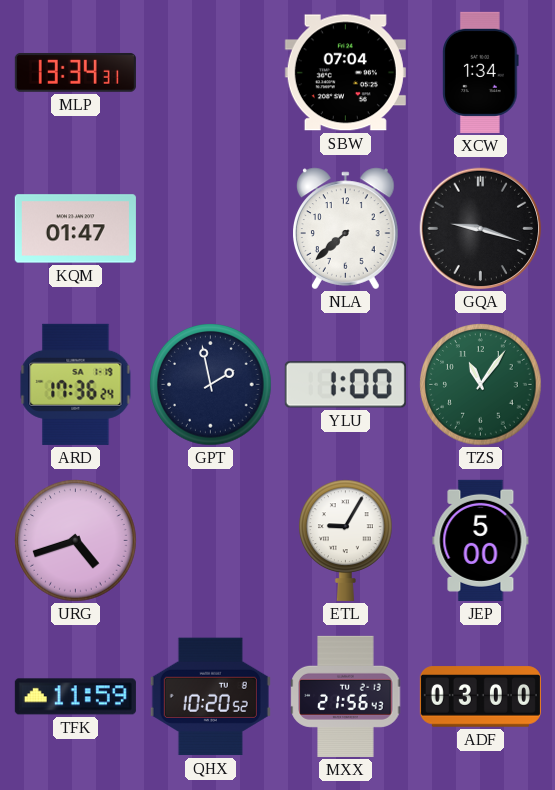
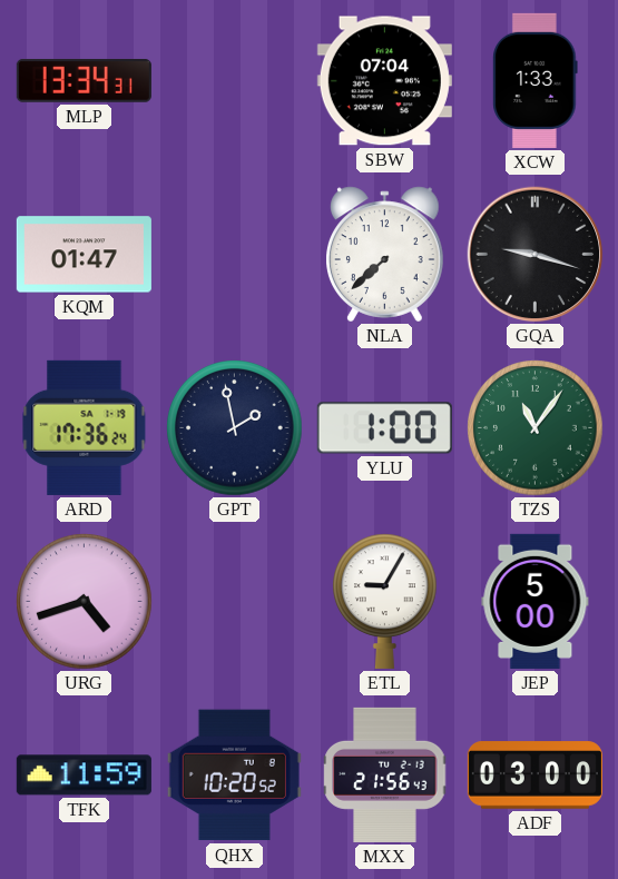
XCW: 1:34 -> 1:33
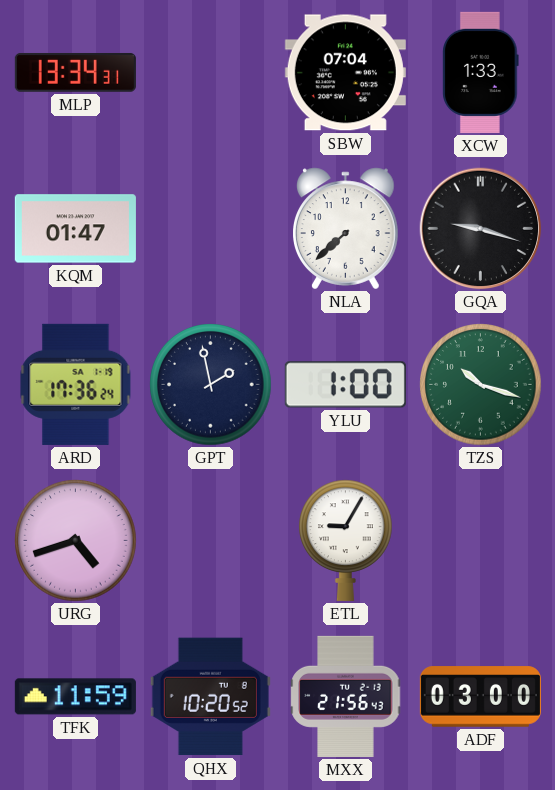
TZS: 11:06 -> 10:18
JEP: 5:00 -> none
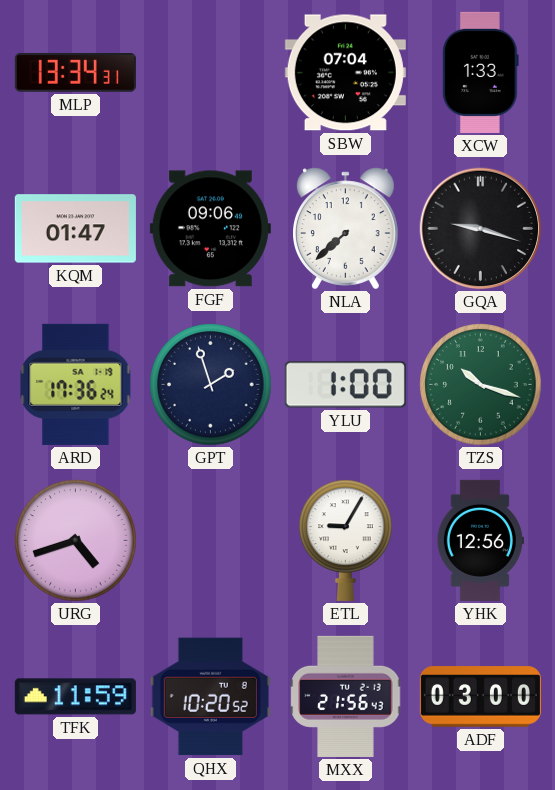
FGF: none -> 09:06
GPT: 1:58 -> 1:57
YHK: none -> 12:56
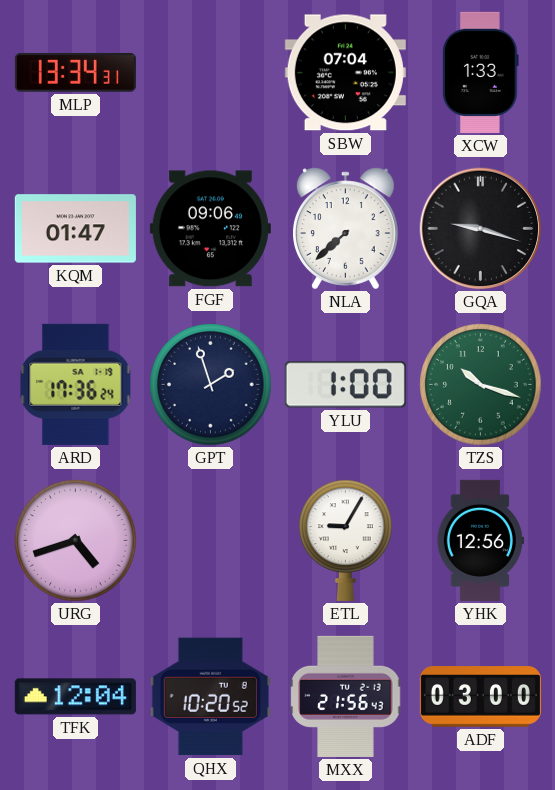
TFK: 11:59 -> 12:04
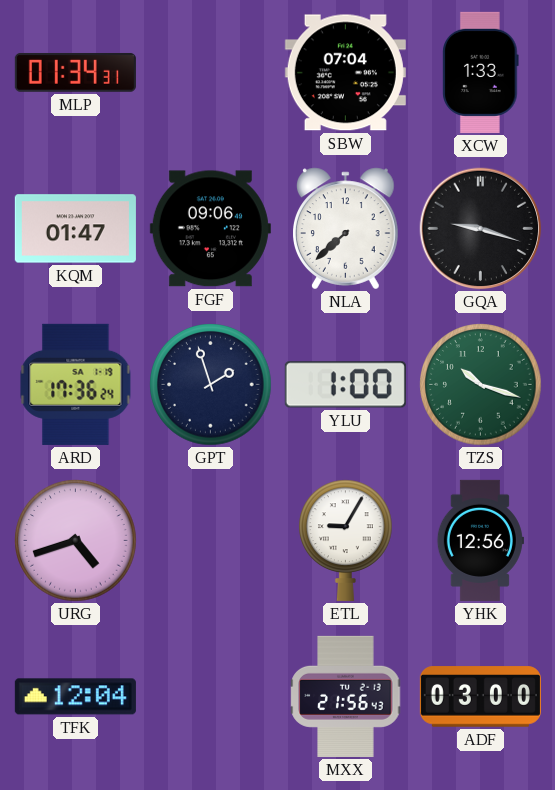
MLP: 13:34 -> 01:34
QHX: 10:20 -> none
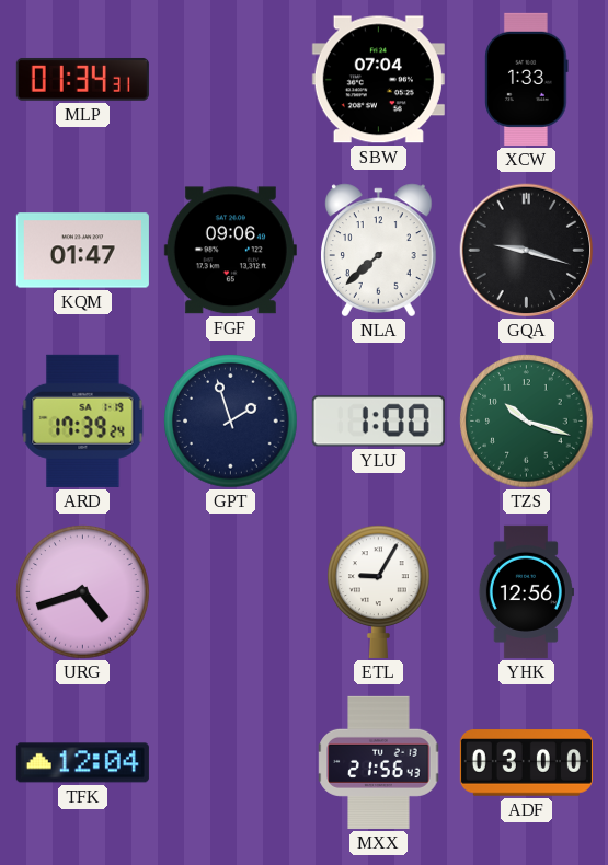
ARD: 17:36 -> 17:39
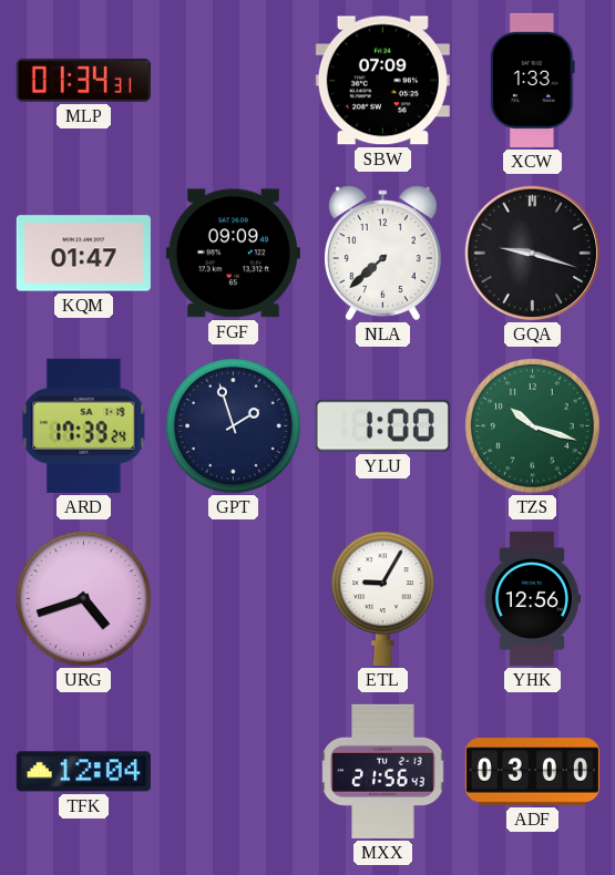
SBW: 07:04 -> 07:09
FGF: 09:06 -> 09:09
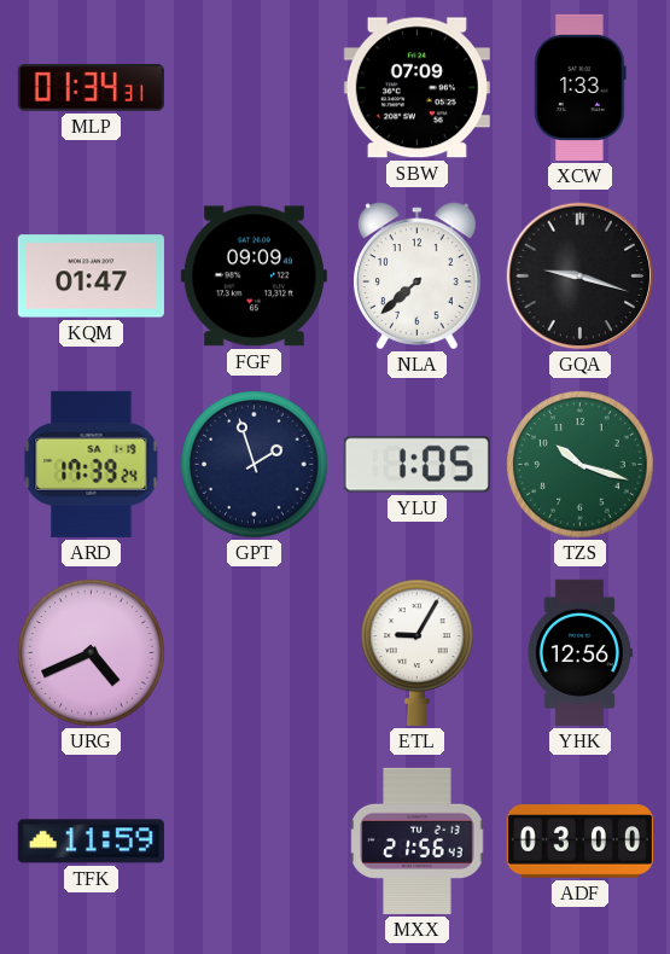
YLU: 1:00 -> 1:05
URG: 4:42 -> 4:41
TFK: 12:04 -> 11:59
